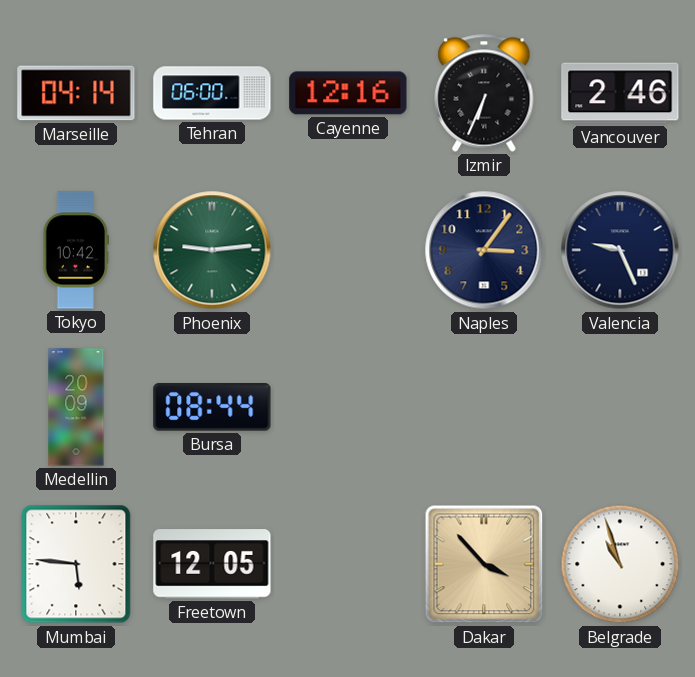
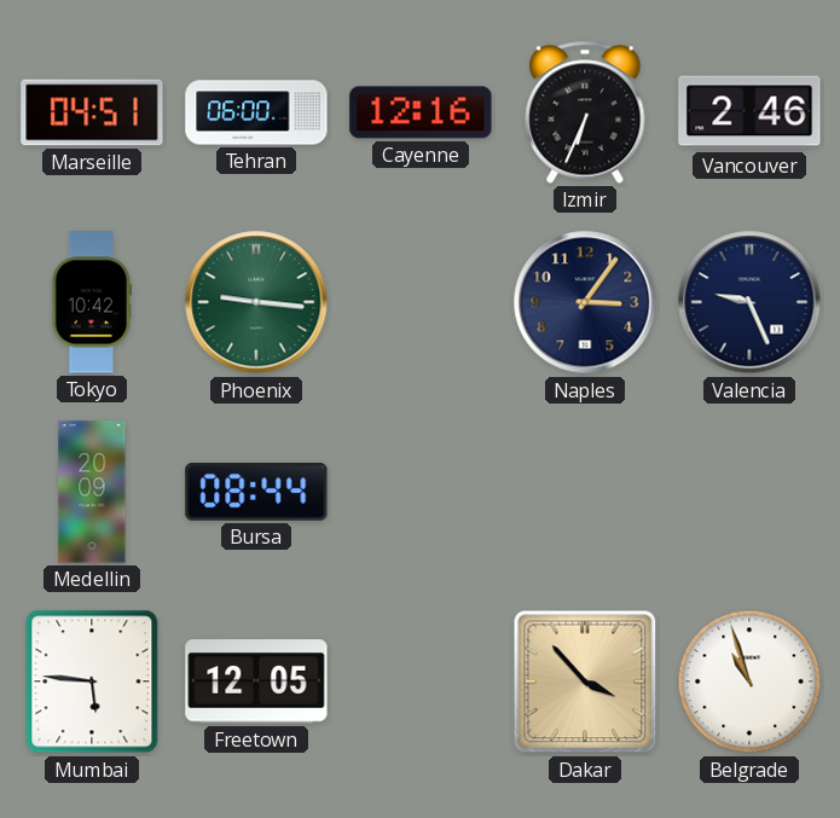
Marseille: 04:14 -> 04:51
Phoenix: 9:14 -> 9:16
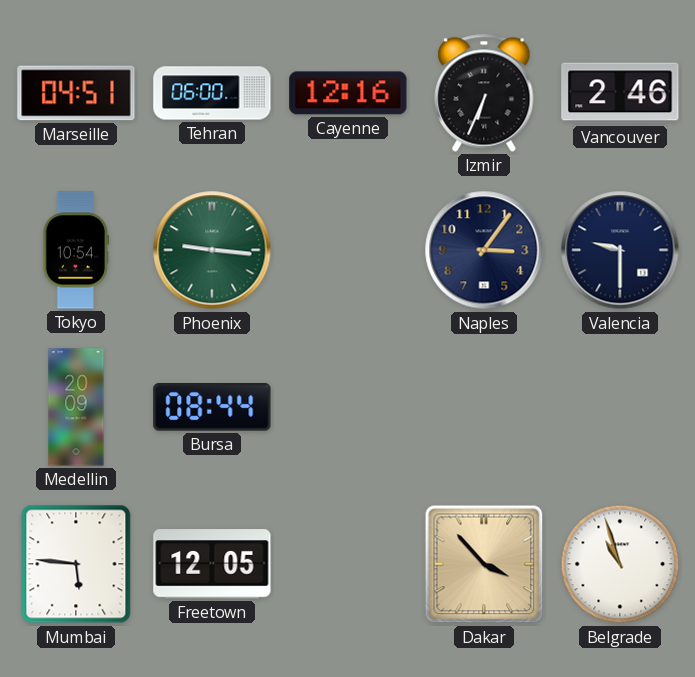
Tokyo: 10:42 -> 10:54
Valencia: 9:26 -> 9:30
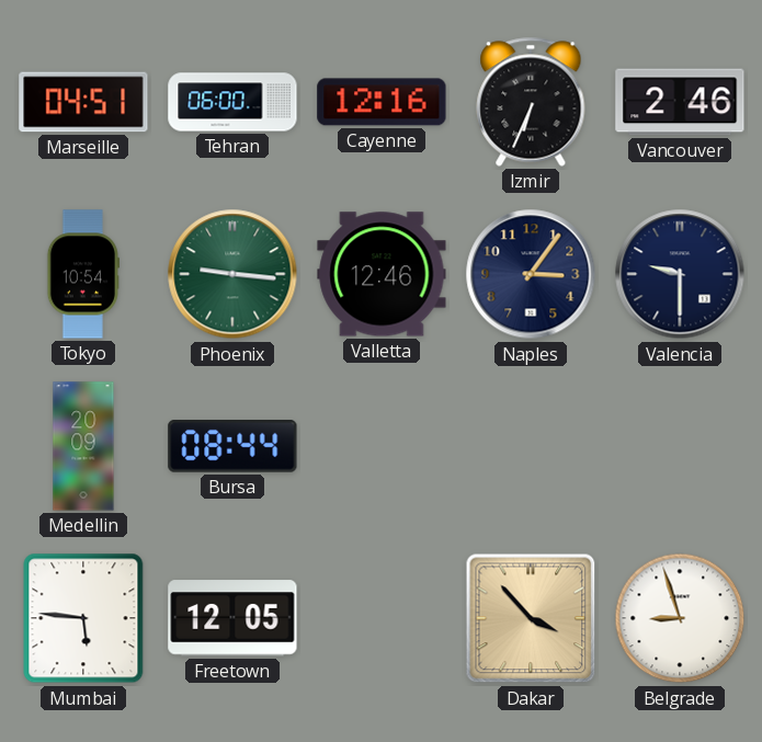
Valletta: none -> 12:46
Belgrade: 10:57 -> 8:57
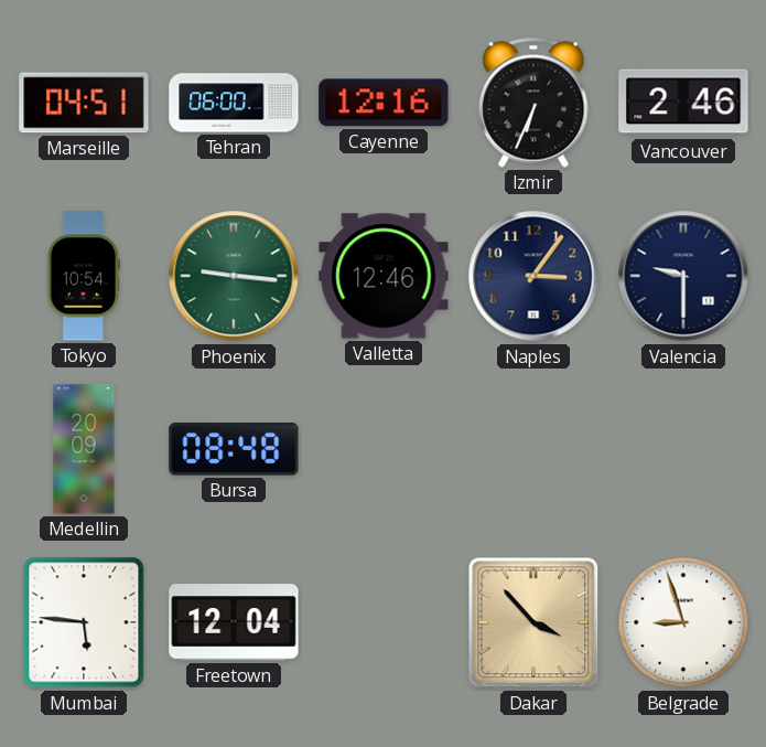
Bursa: 08:44 -> 08:48
Freetown: 12:05 -> 12:04
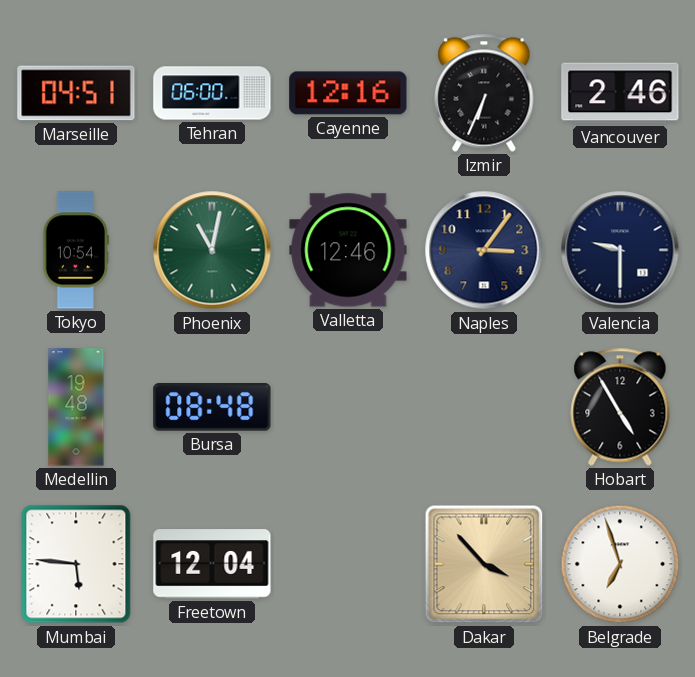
Phoenix: 9:16 -> 11:02
Medellin: 20:09 -> 19:48
Hobart: none -> 4:55
Belgrade: 8:57 -> 6:57
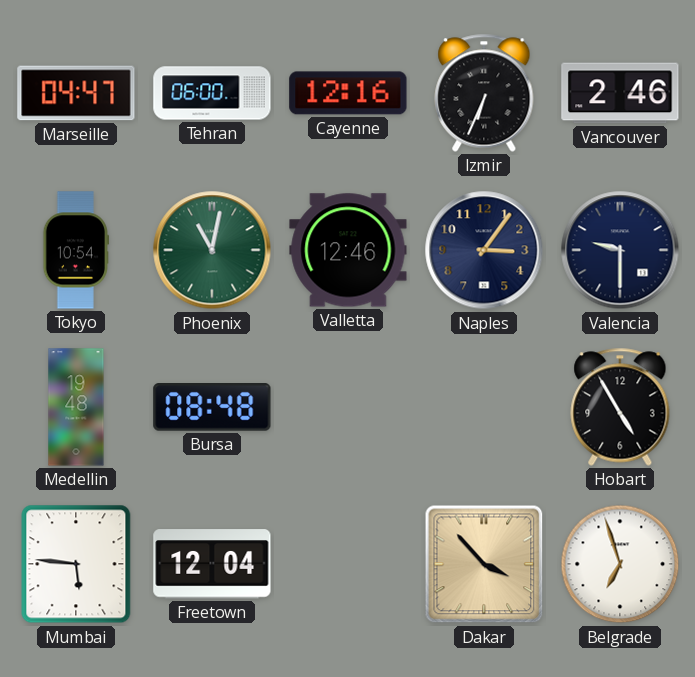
Marseille: 04:51 -> 04:47
